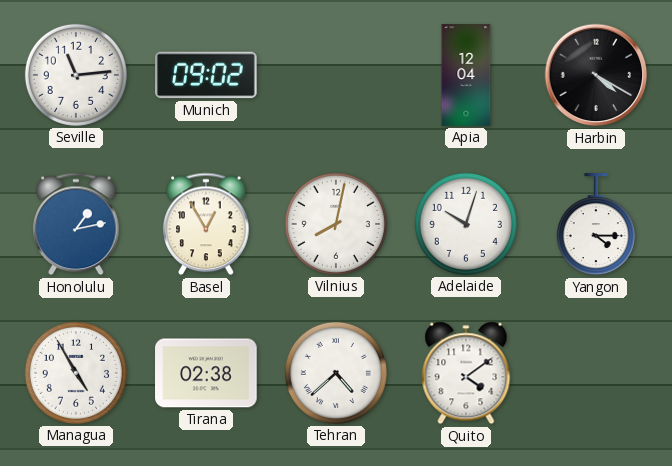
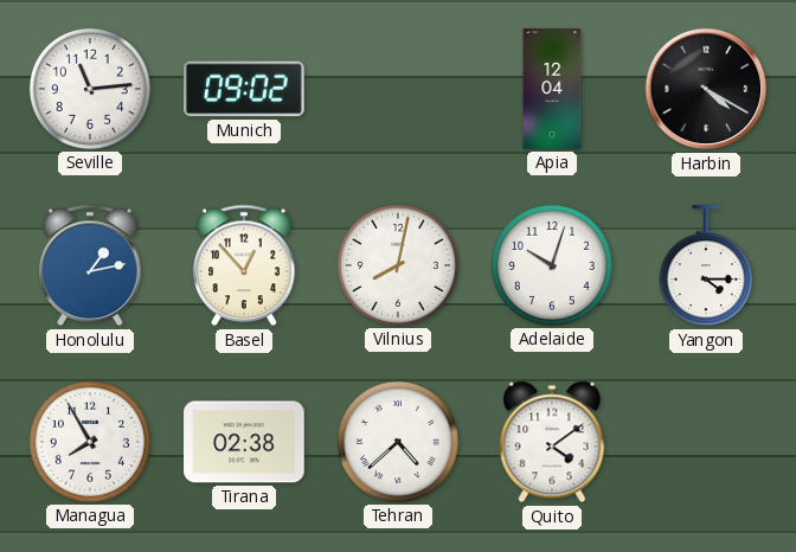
Basel: 12:55 -> 12:53
Managua: 4:55 -> 7:55
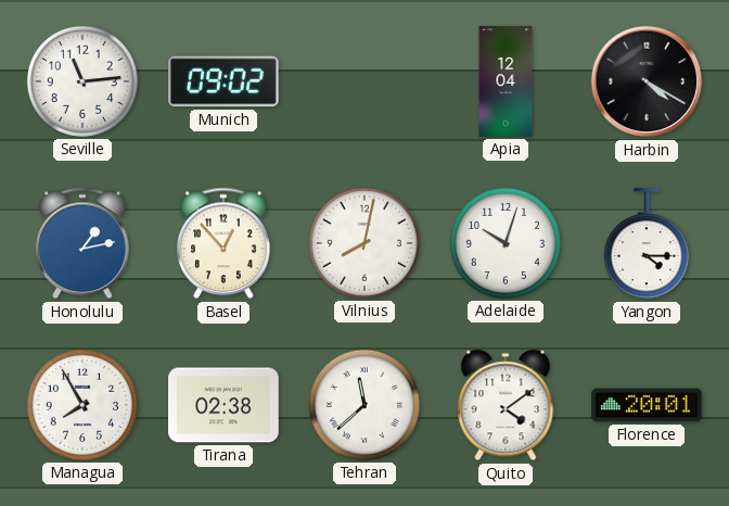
Tehran: 4:38 -> 11:38
Florence: none -> 20:01
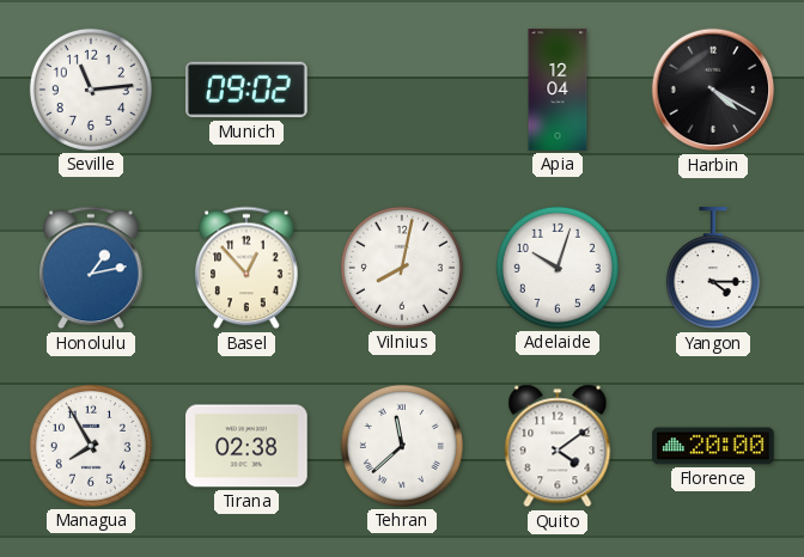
Florence: 20:01 -> 20:00
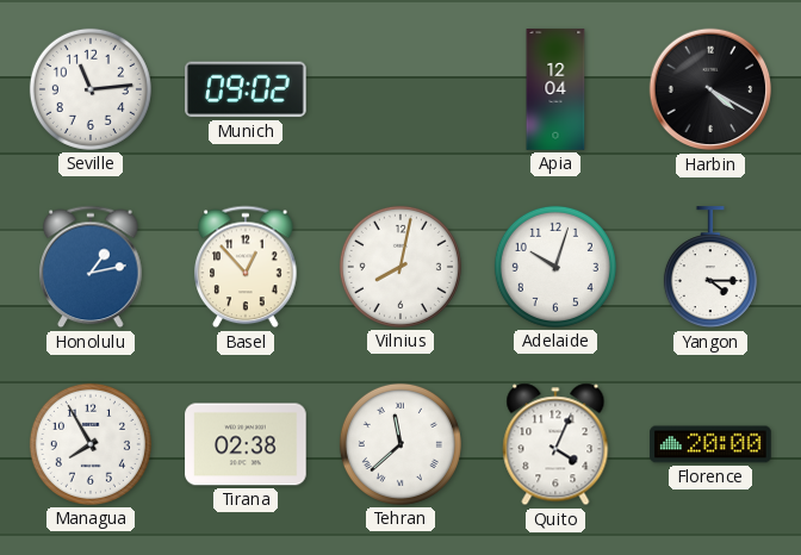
Quito: 4:09 -> 4:04
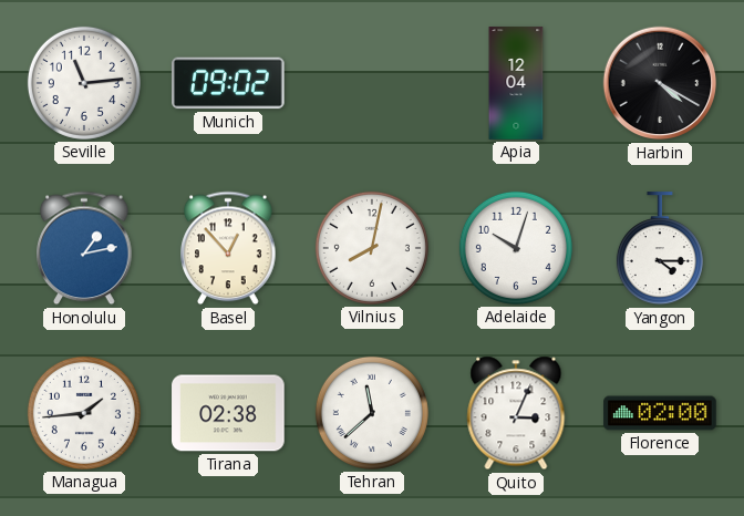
Managua: 7:55 -> 1:44
Quito: 4:04 -> 3:04
Florence: 20:00 -> 02:00
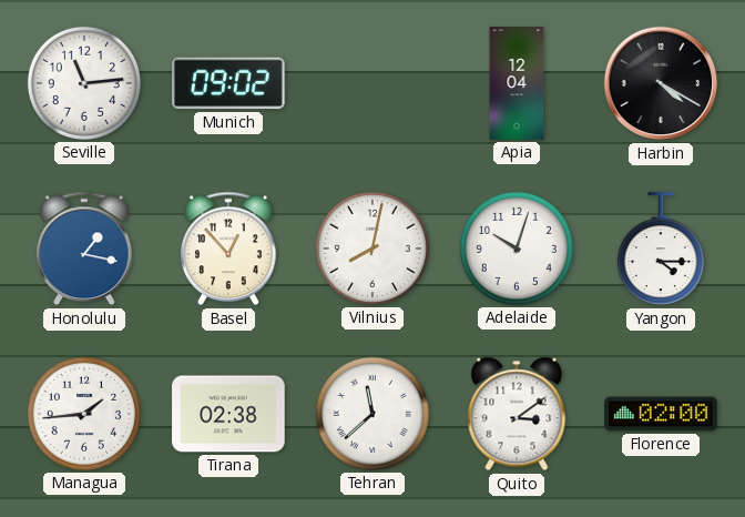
Honolulu: 1:13 -> 1:17
Quito: 3:04 -> 3:09
